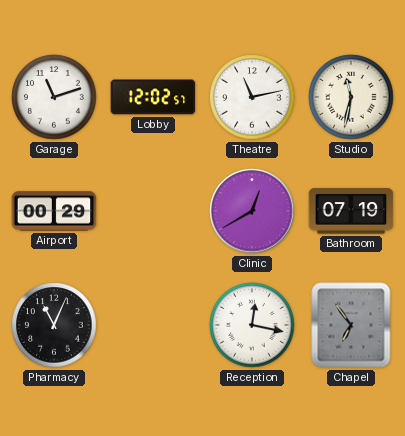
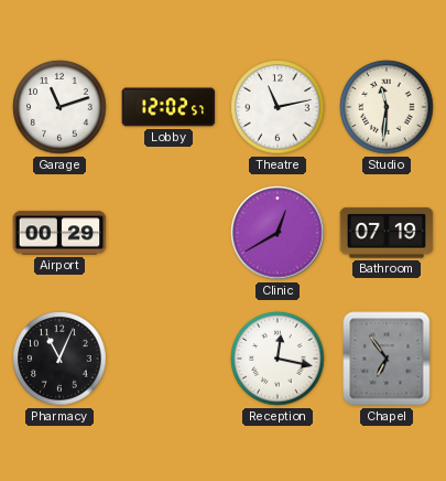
Studio: 11:32 -> 11:31
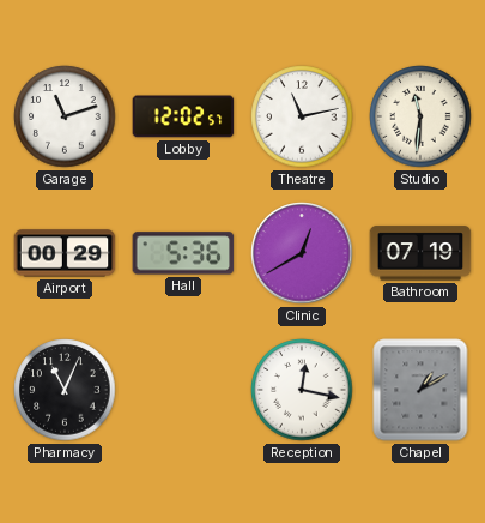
Hall: none -> 5:36
Chapel: 6:54 -> 1:10
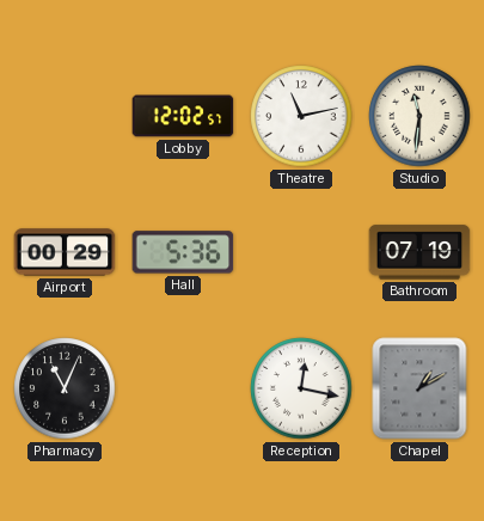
Garage: 11:12 -> none
Clinic: 12:40 -> none
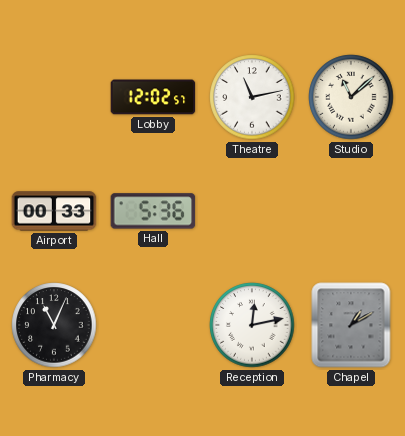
Studio: 11:31 -> 11:08
Airport: 00:29 -> 00:33
Bathroom: 07:19 -> none
Reception: 12:17 -> 12:13
